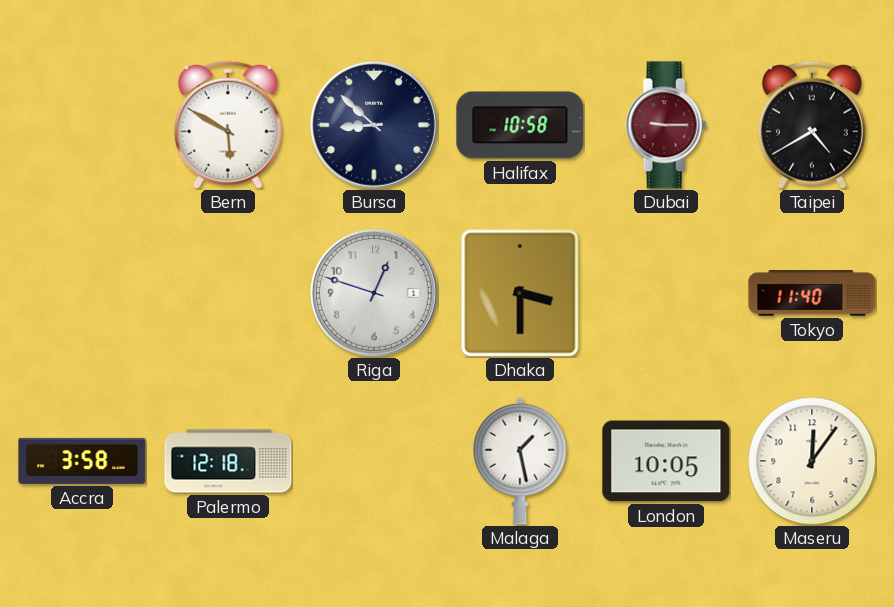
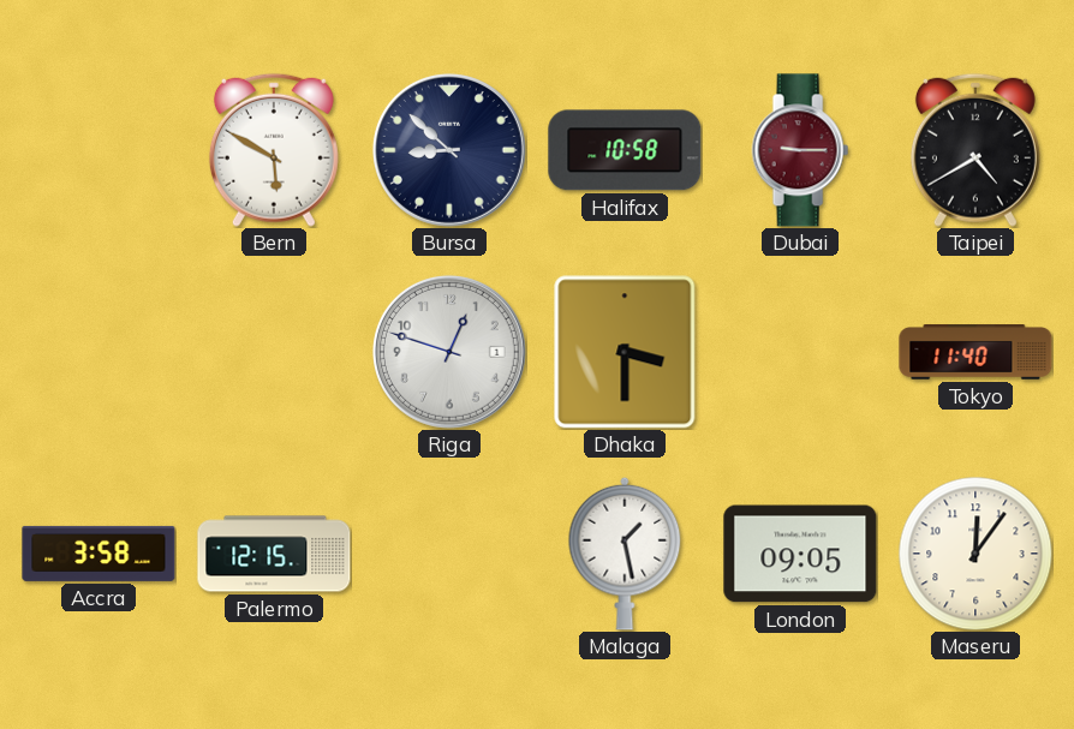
Palermo: 12:18 -> 12:15
London: 10:05 -> 09:05
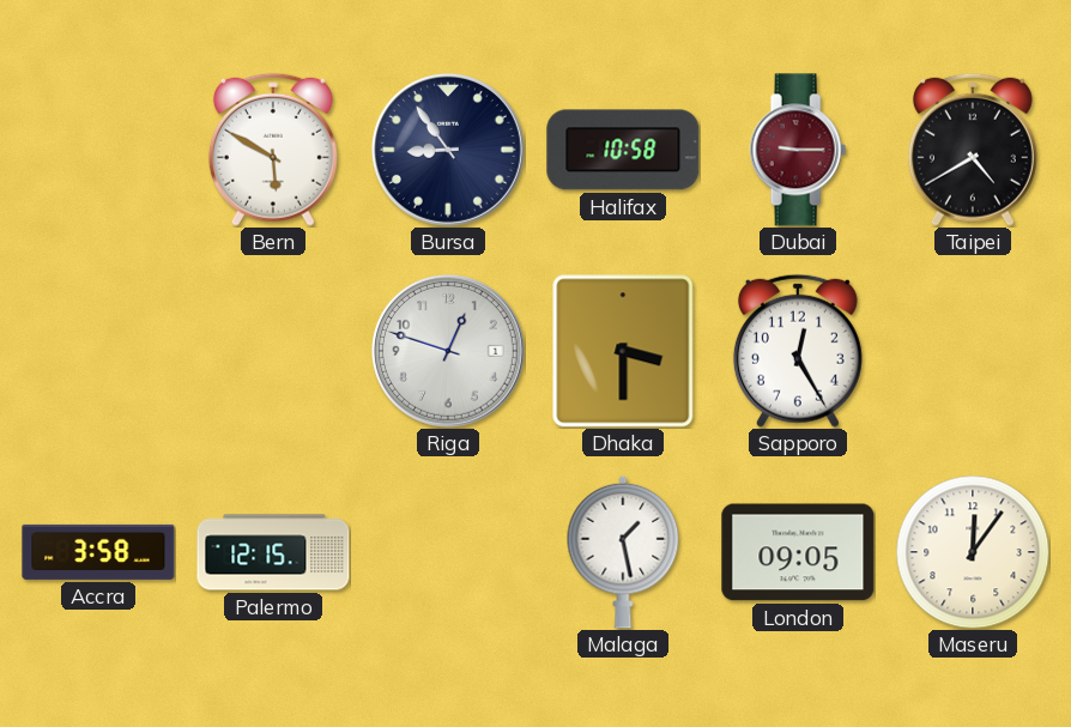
Bursa: 8:52 -> 8:54
Sapporo: none -> 12:25
Tokyo: 11:40 -> none
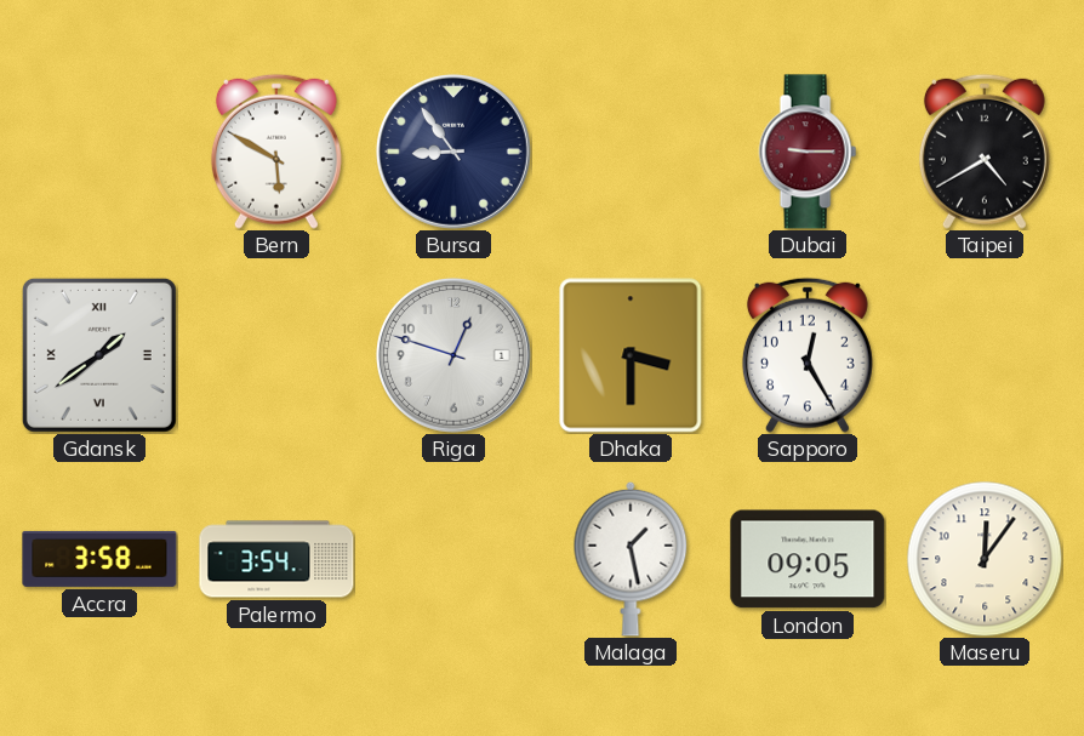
Halifax: 10:58 -> none
Gdansk: none -> 1:39
Palermo: 12:15 -> 3:54
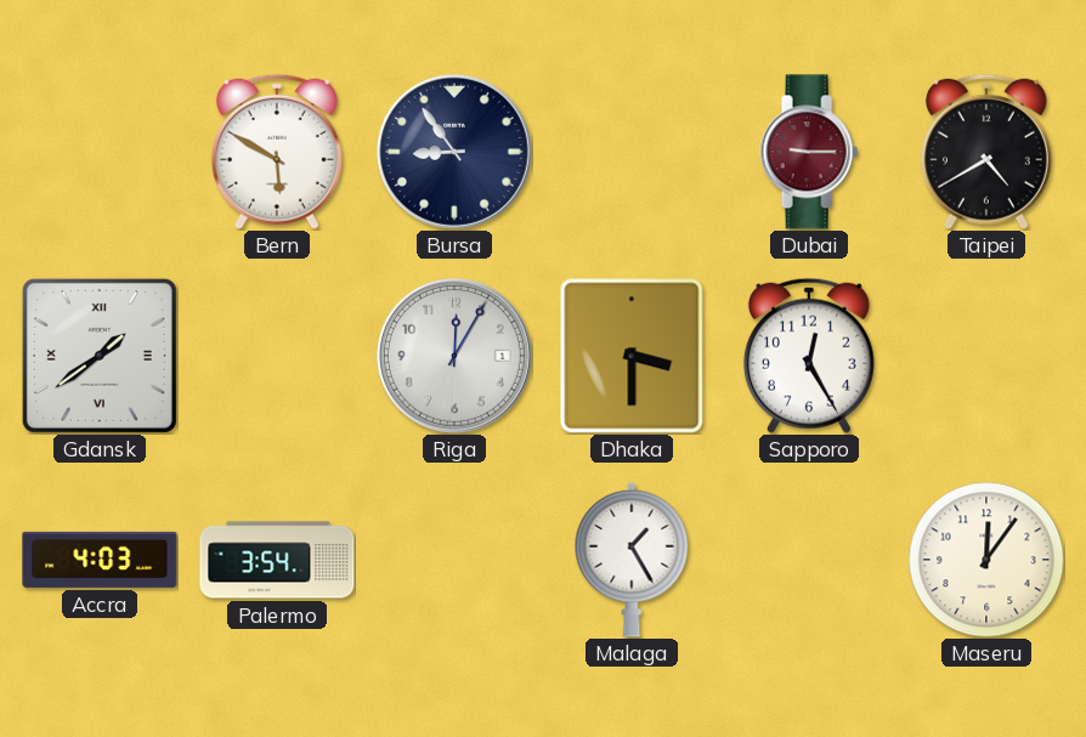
Riga: 12:48 -> 12:05
Accra: 3:58 -> 4:03
Malaga: 1:28 -> 1:25
London: 09:05 -> none
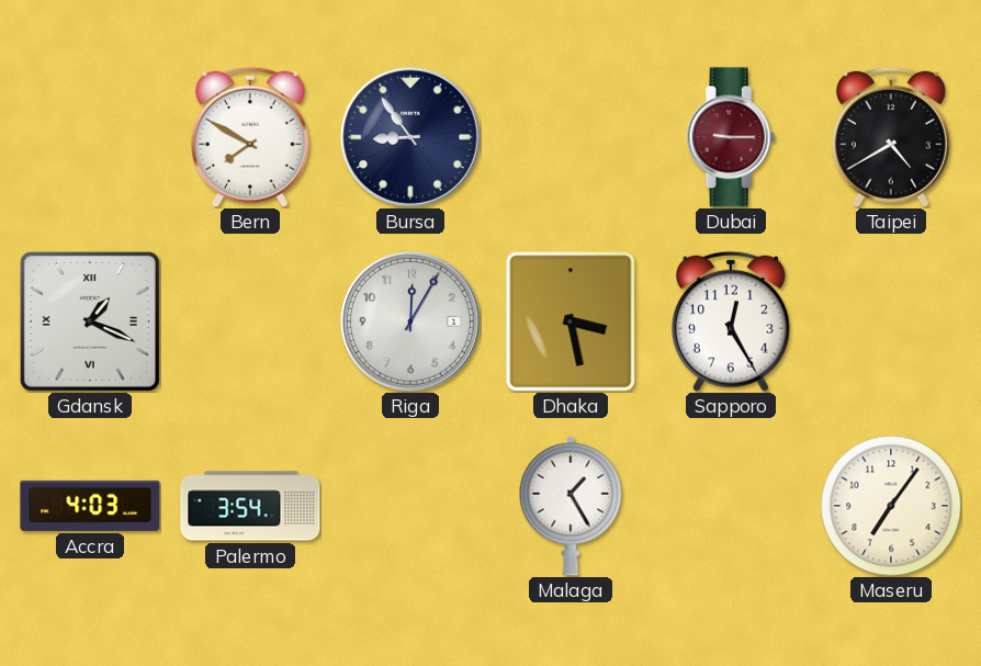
Bern: 5:50 -> 7:50
Gdansk: 1:39 -> 1:19
Dhaka: 3:30 -> 3:28
Maseru: 12:06 -> 7:06
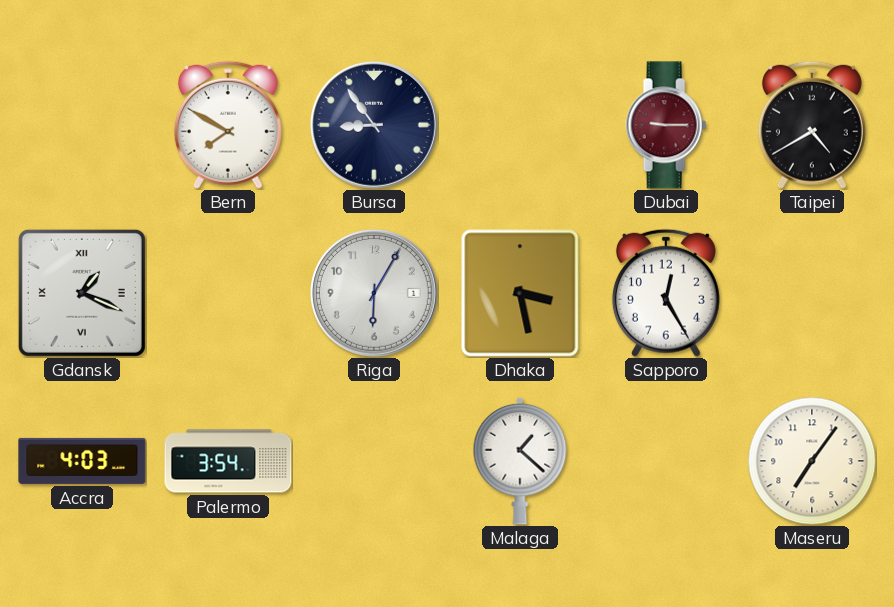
Riga: 12:05 -> 6:05
Malaga: 1:25 -> 1:22
